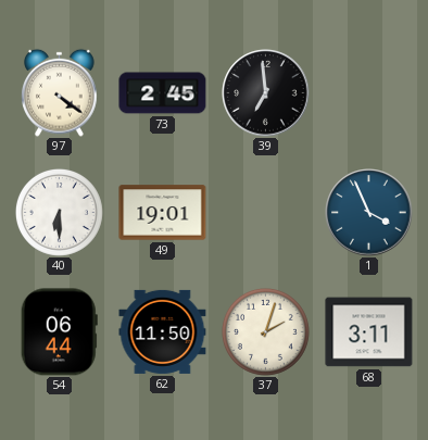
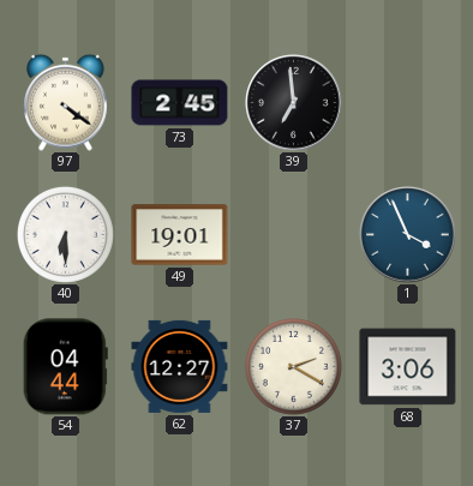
54: 06:44 -> 04:44
62: 11:50 -> 12:27
37: 2:03 -> 2:20
68: 3:11 -> 3:06
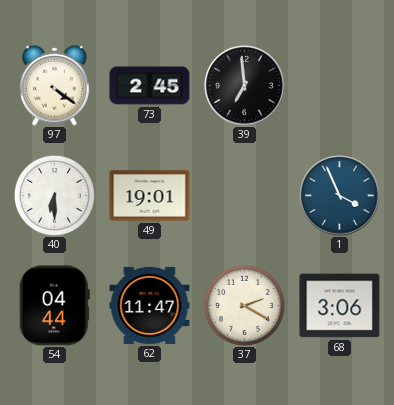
62: 12:27 -> 11:47
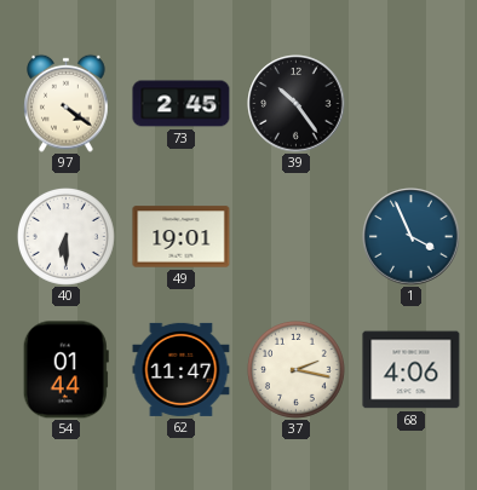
39: 6:59 -> 10:24
54: 04:44 -> 01:44
37: 2:20 -> 2:17
68: 3:06 -> 4:06
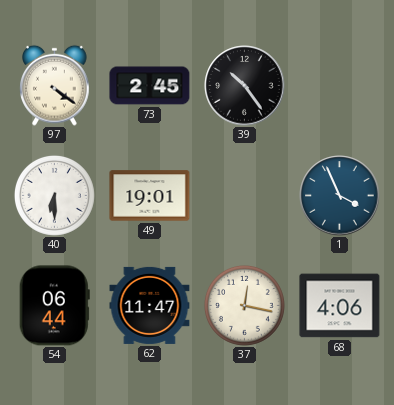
54: 01:44 -> 06:44
37: 2:17 -> 12:17
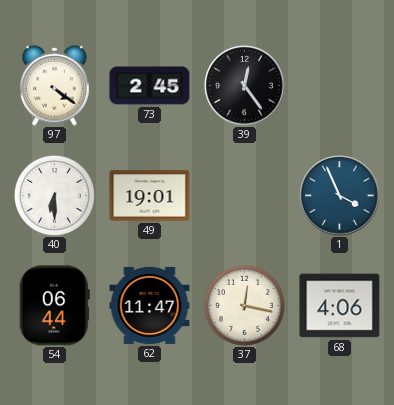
39: 10:24 -> 12:24
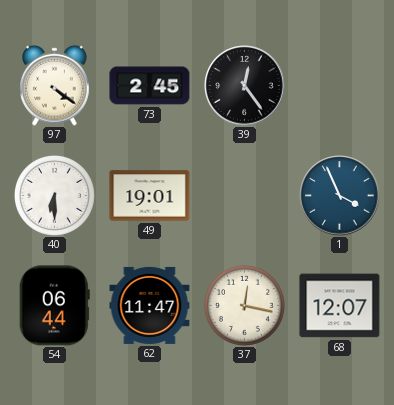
68: 4:06 -> 12:07
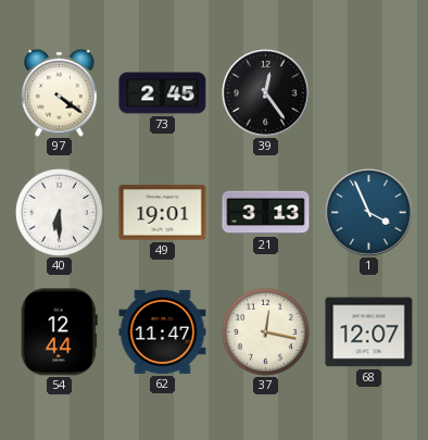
21: none -> 3:13
54: 06:44 -> 12:44
